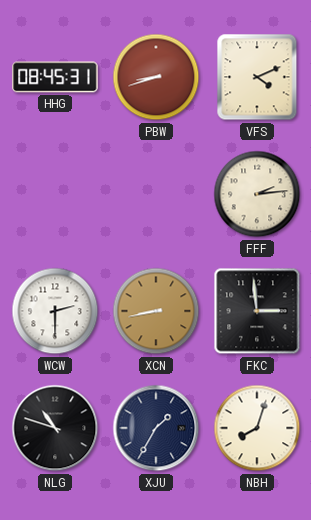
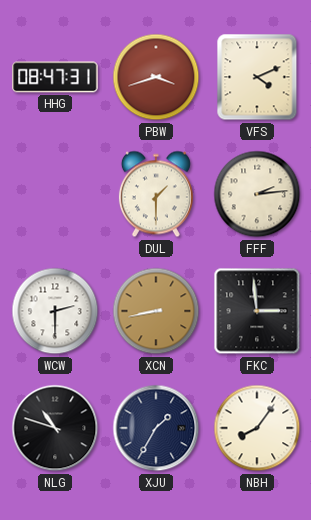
HHG: 08:45 -> 08:47
PBW: 8:42 -> 3:42
DUL: none -> 1:30
NBH: 8:03 -> 8:06
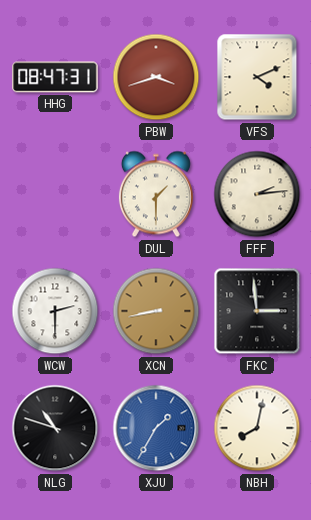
XJU dial: navy -> blue
NBH: 8:06 -> 8:02
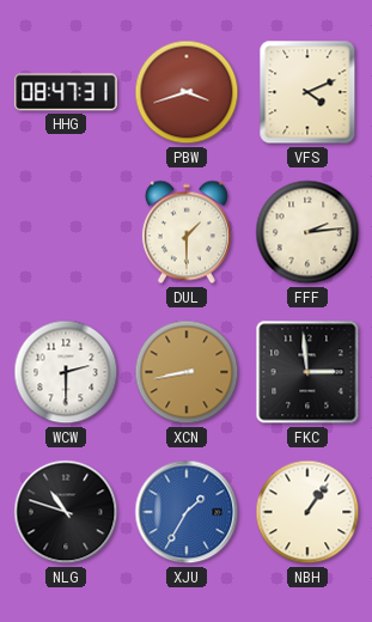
NBH: 8:02 -> 1:06
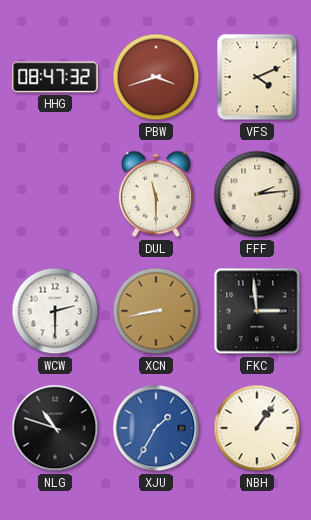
HHG: 08:47:31 -> 08:47:32
DUL: 1:30 -> 11:30
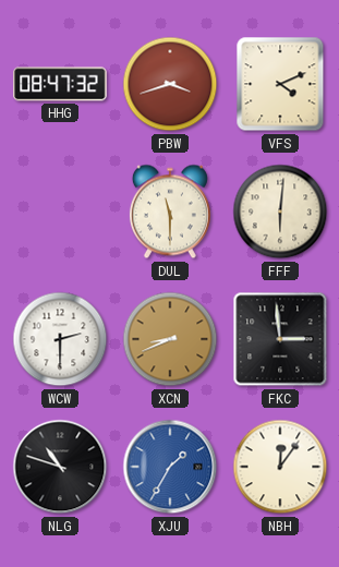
FFF: 2:14 -> 6:01
XCN: 8:43 -> 8:41
NBH: 1:06 -> 12:06
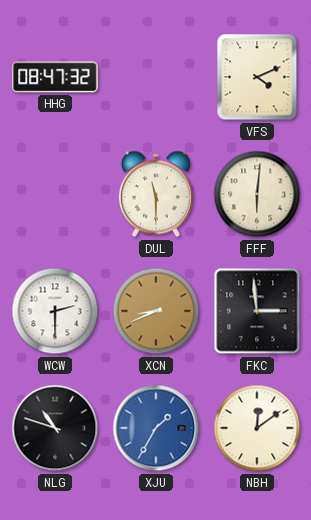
PBW: 3:42 -> none
NBH: 12:06 -> 12:09
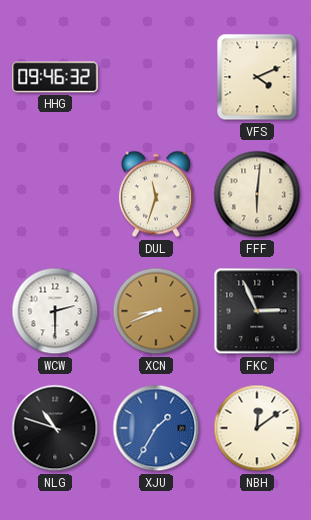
HHG: 08:47 -> 09:46
DUL: 11:30 -> 11:33
FKC: 2:59 -> 2:56
